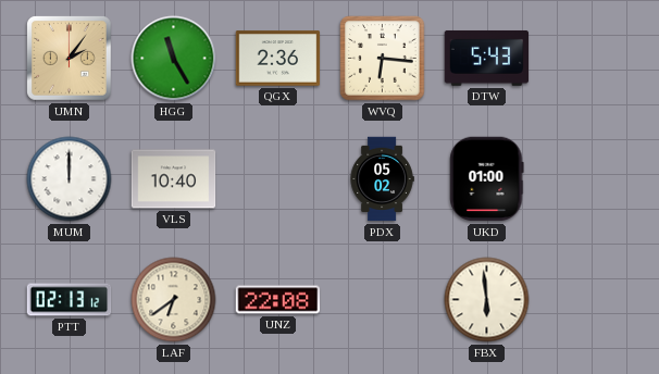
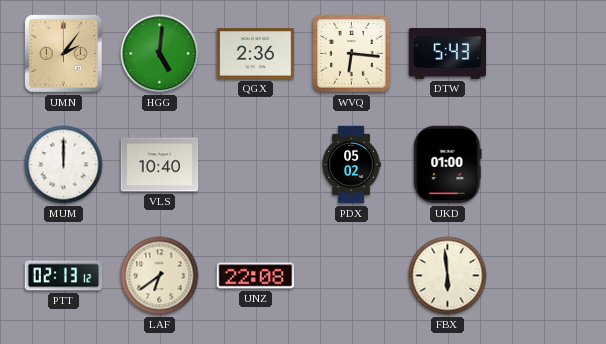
HGG: 11:25 -> 5:01
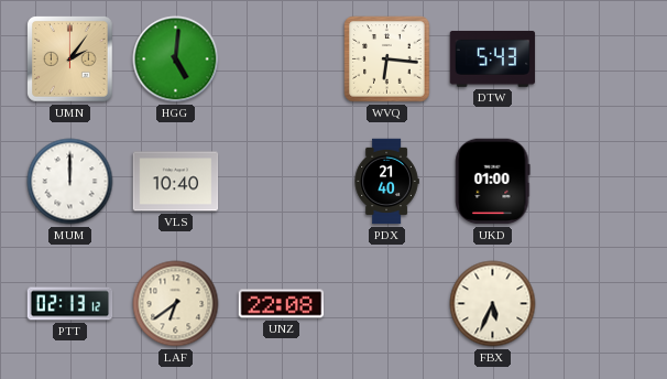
QGX: 2:36 -> none
PDX: 05:02 -> 21:40
FBX: 5:59 -> 5:34
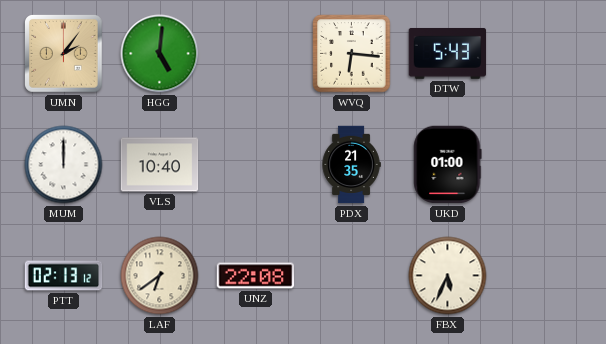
PDX: 21:40 -> 21:35
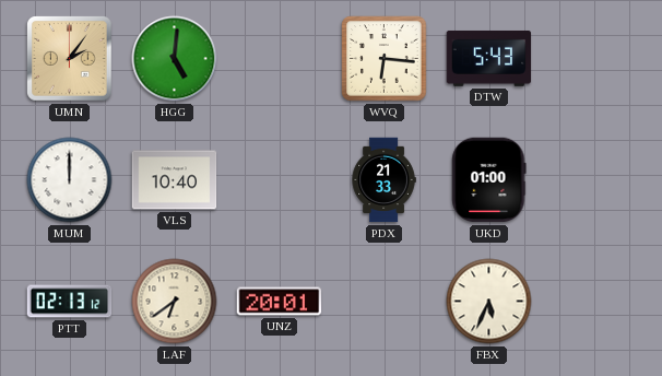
PDX: 21:35 -> 21:33
UNZ: 22:08 -> 20:01
